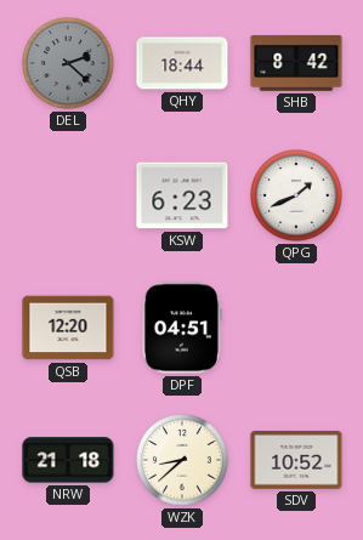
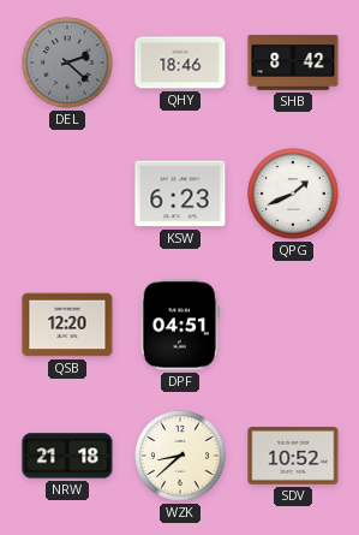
QHY: 18:44 -> 18:46
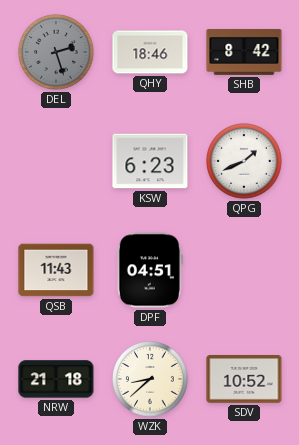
DEL: 2:22 -> 2:27
QSB: 12:20 -> 11:43
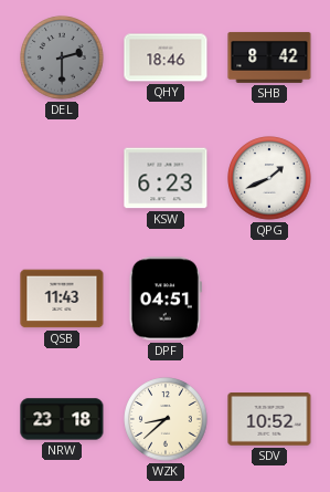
DEL: 2:27 -> 2:30
NRW: 21:18 -> 23:18
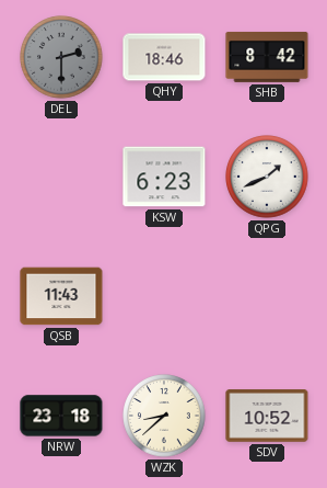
DPF: 04:51 -> none
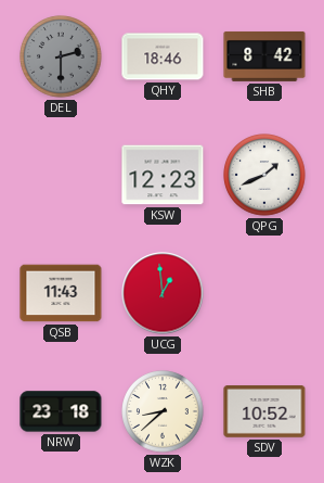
KSW: 6:23 -> 12:23
UCG: none -> 12:59
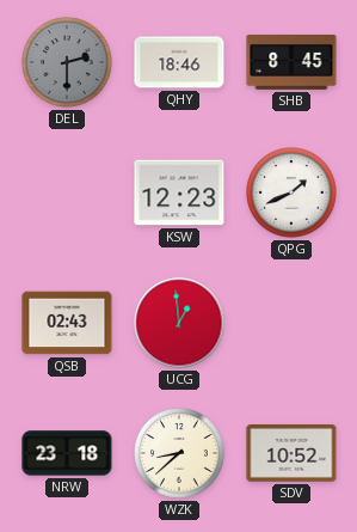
SHB: 8:42 -> 8:45
QSB: 11:43 -> 02:43
